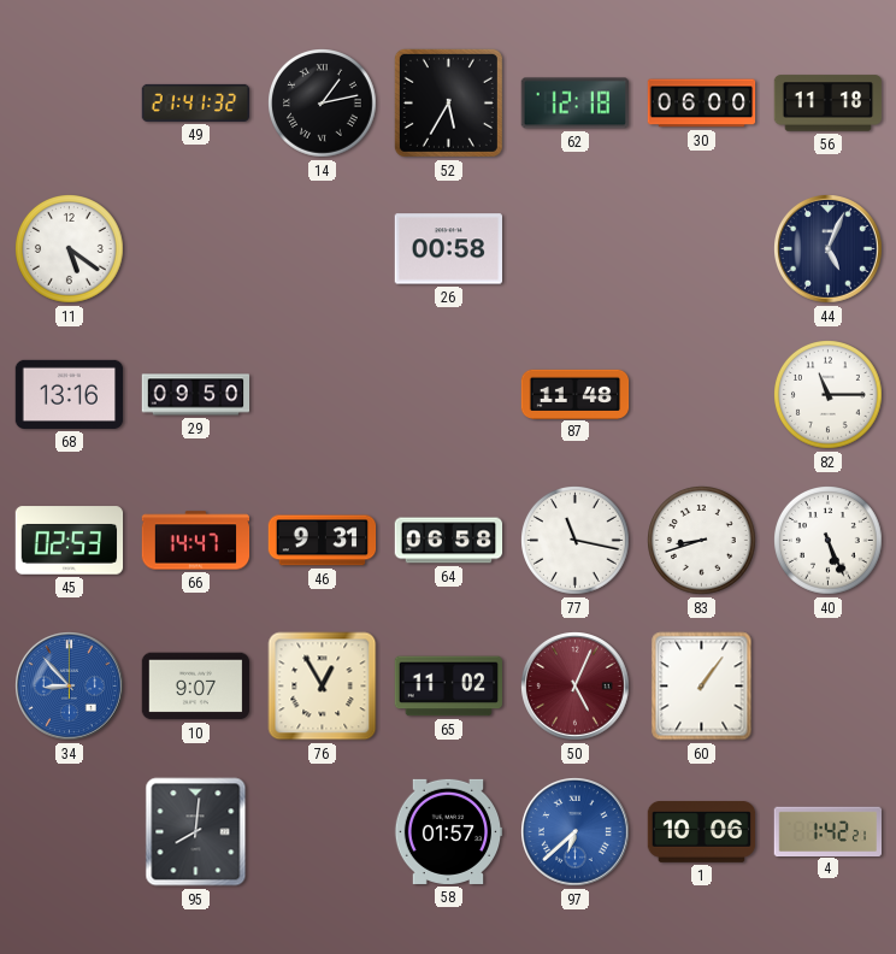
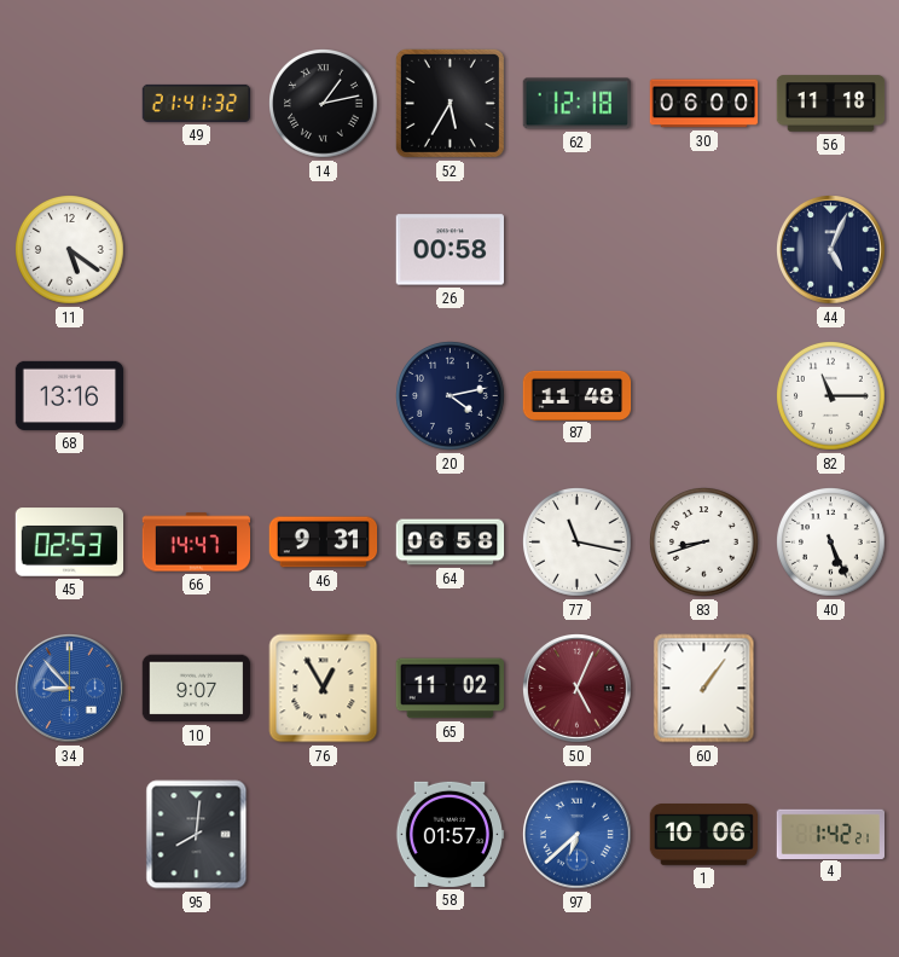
29: 09:50 -> none
20: none -> 4:13
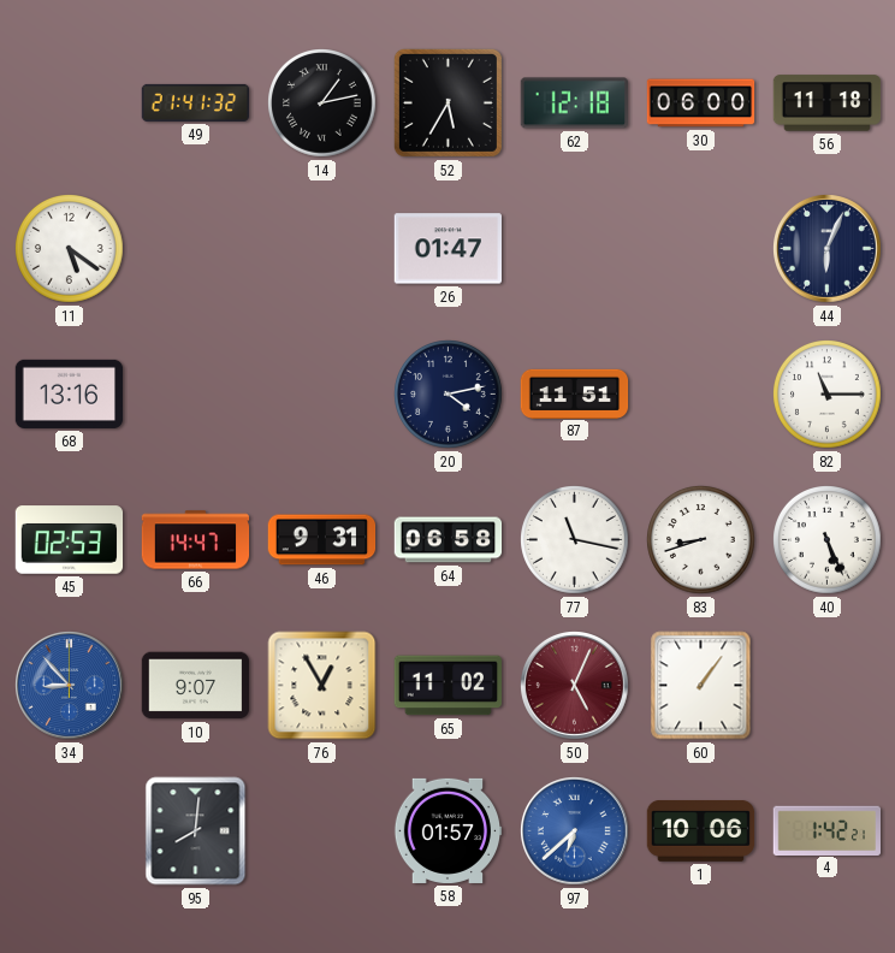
26: 00:58 -> 01:47
44: 5:04 -> 6:04
87: 11:48 -> 11:51
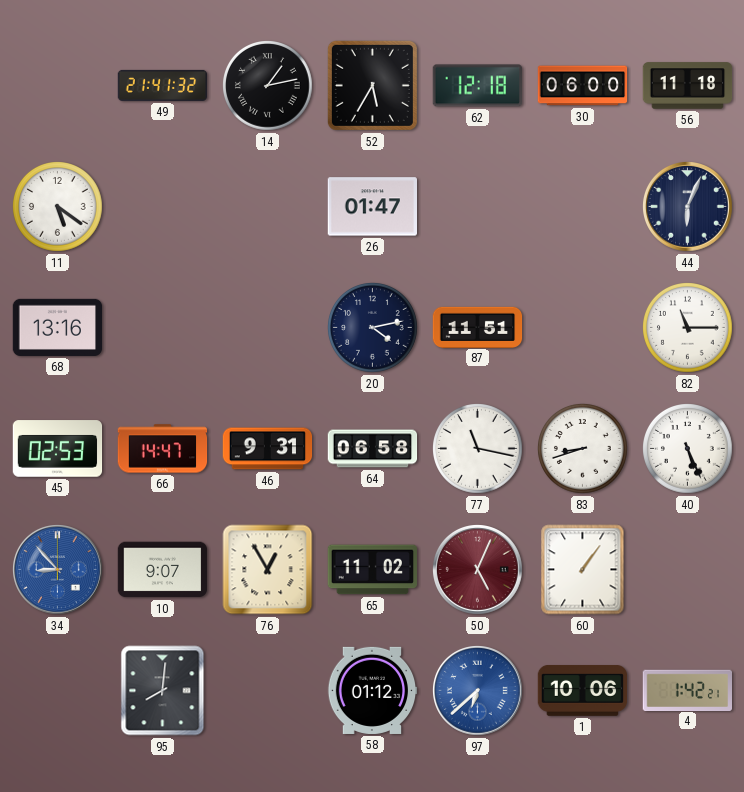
58: 01:57 -> 01:12
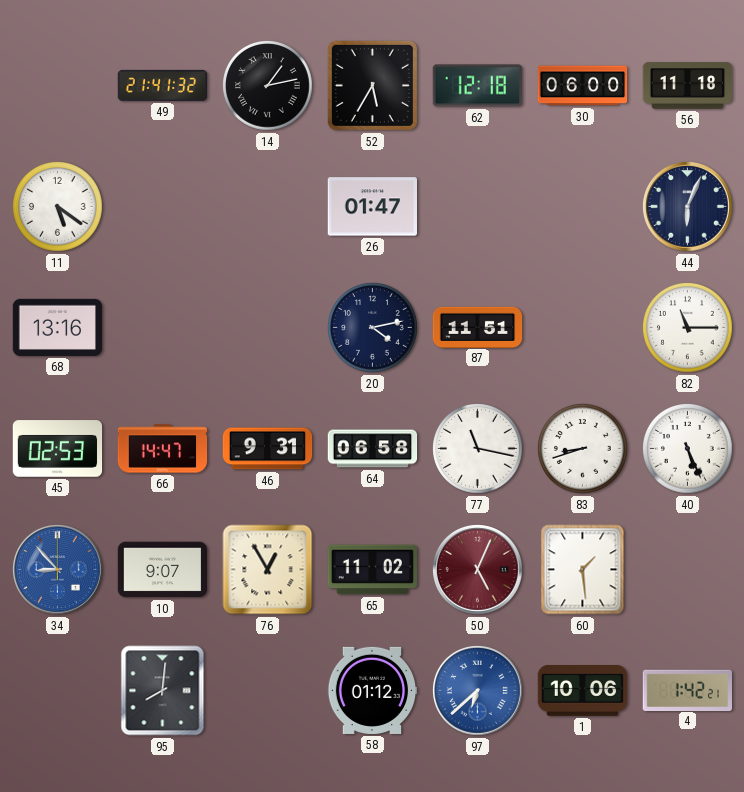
60: 1:06 -> 1:29
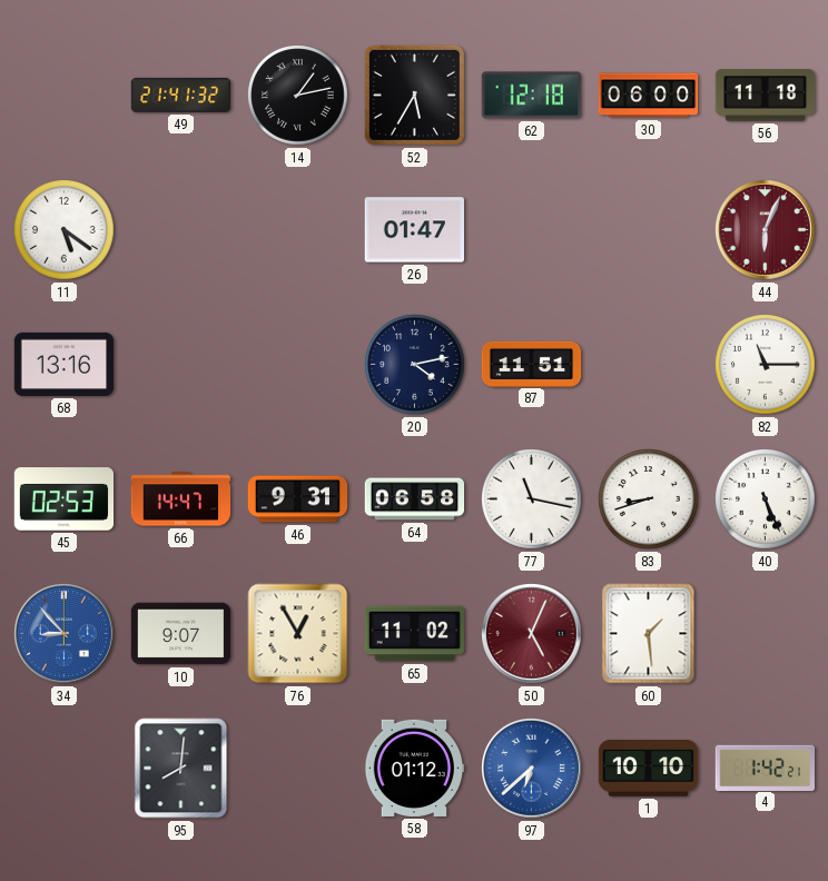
44 dial: navy -> burgundy
1: 10:06 -> 10:10
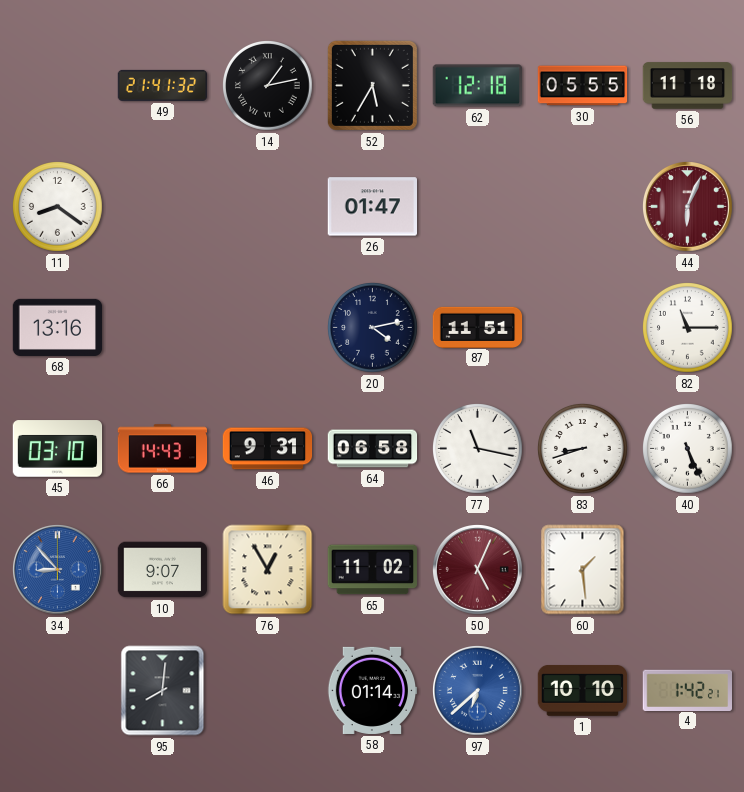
30: 06:00 -> 05:55
11: 5:21 -> 8:21
45: 02:53 -> 03:10
66: 14:47 -> 14:43
58: 01:12 -> 01:14
